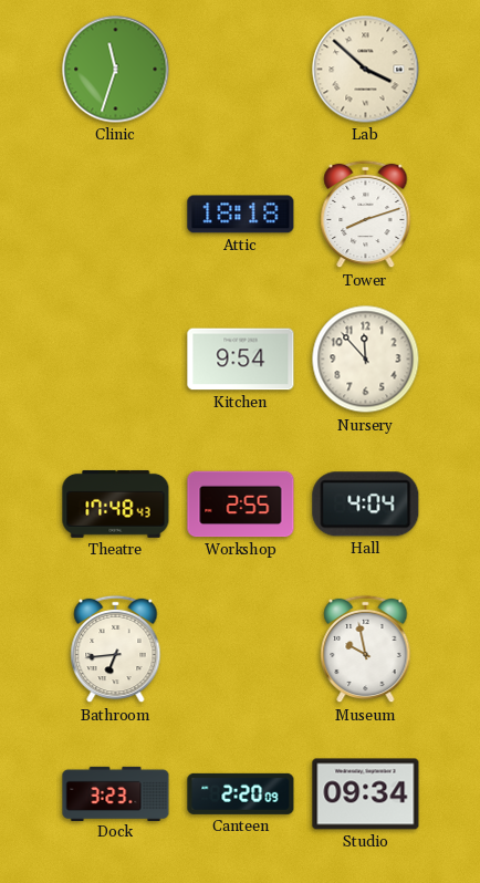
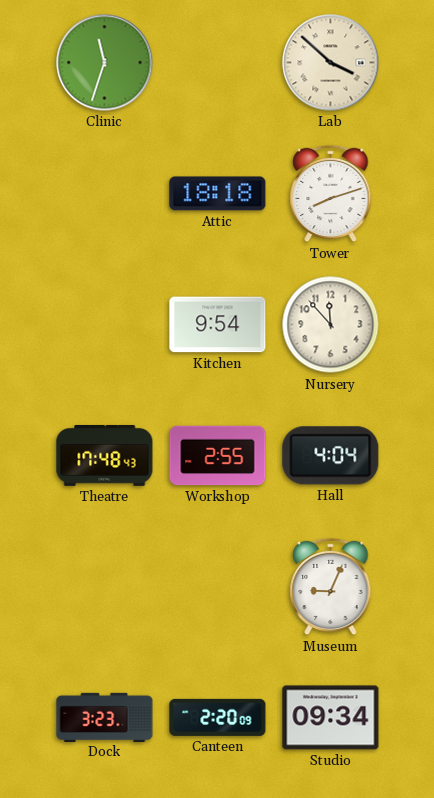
Bathroom: 6:44 -> none
Museum: 9:58 -> 9:04
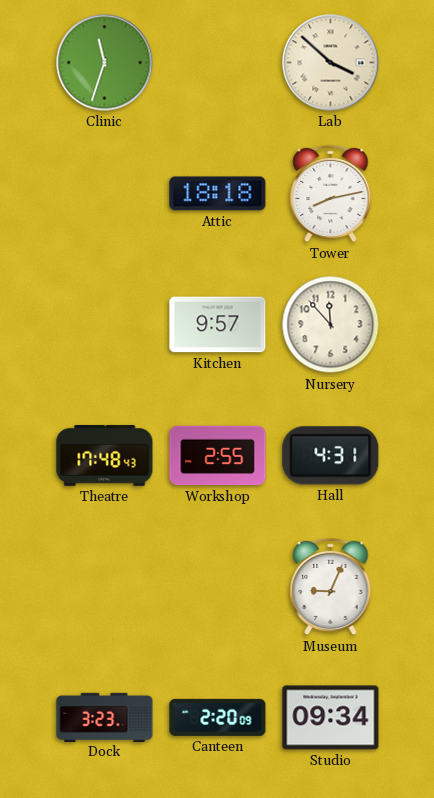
Tower: 8:12 -> 8:13
Kitchen: 9:54 -> 9:57
Hall: 4:04 -> 4:31
